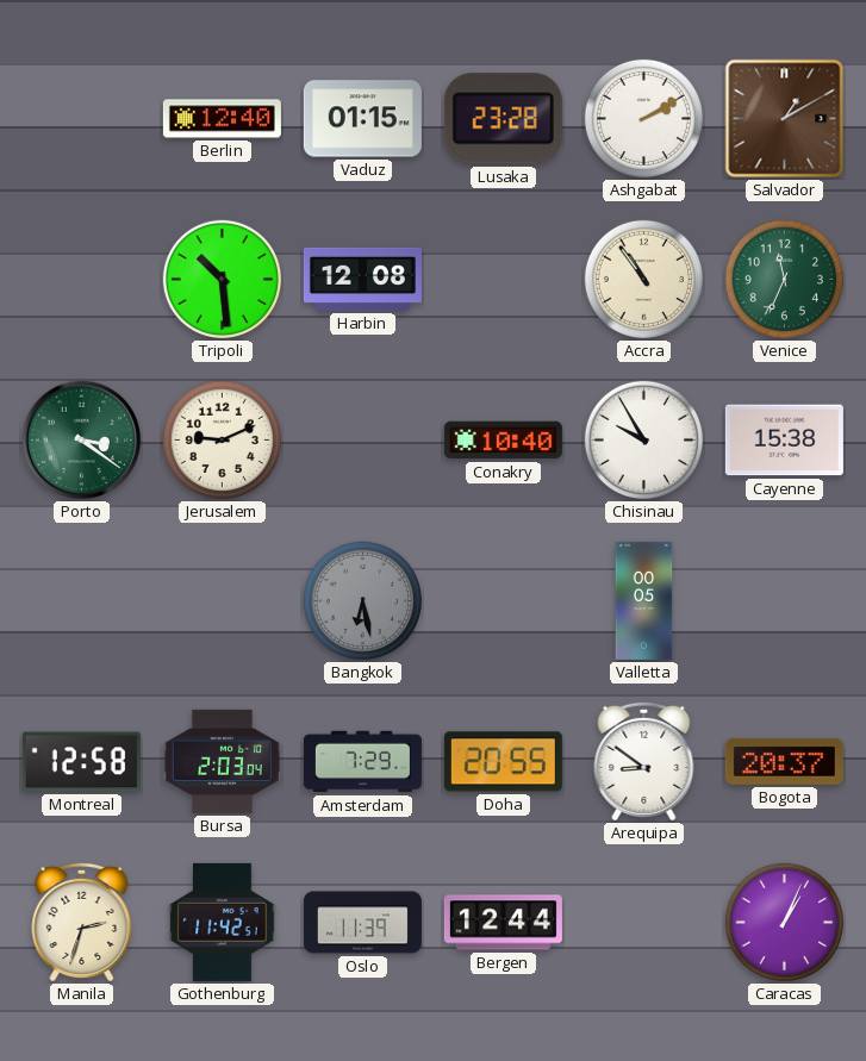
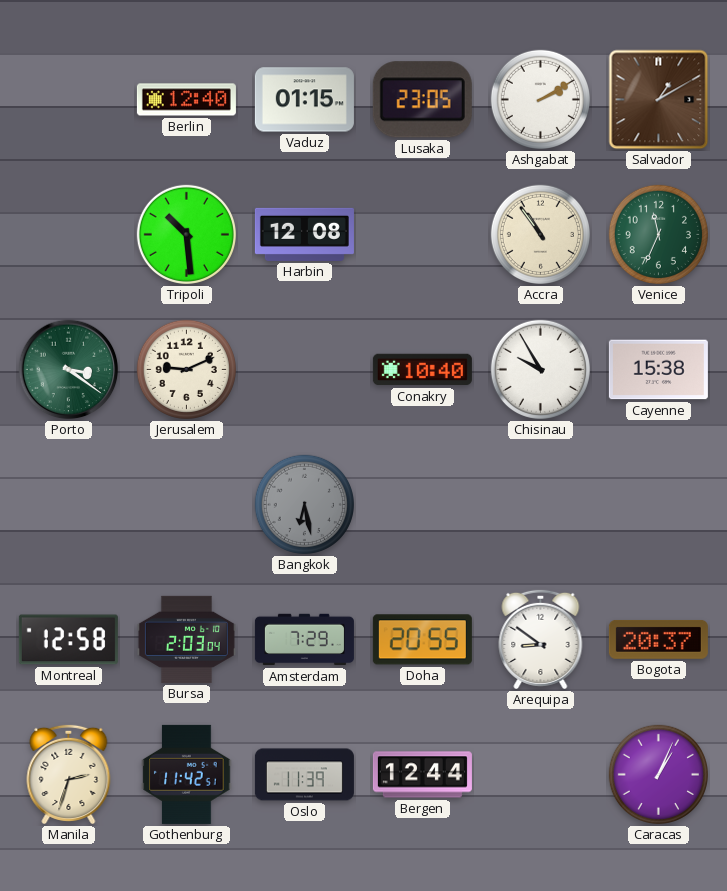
Lusaka: 23:28 -> 23:05
Valletta: 00:05 -> none
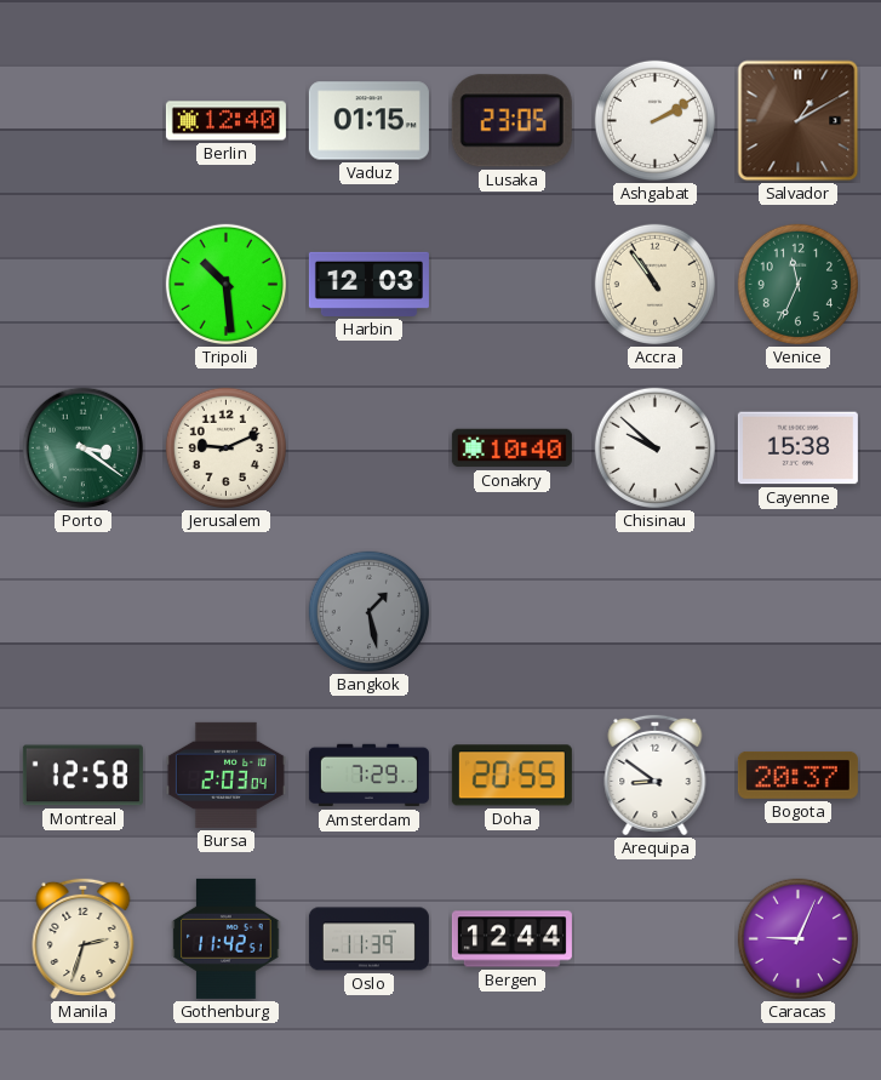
Harbin: 12:08 -> 12:03
Chisinau: 9:55 -> 9:52
Bangkok: 6:28 -> 1:28
Caracas: 1:04 -> 9:04
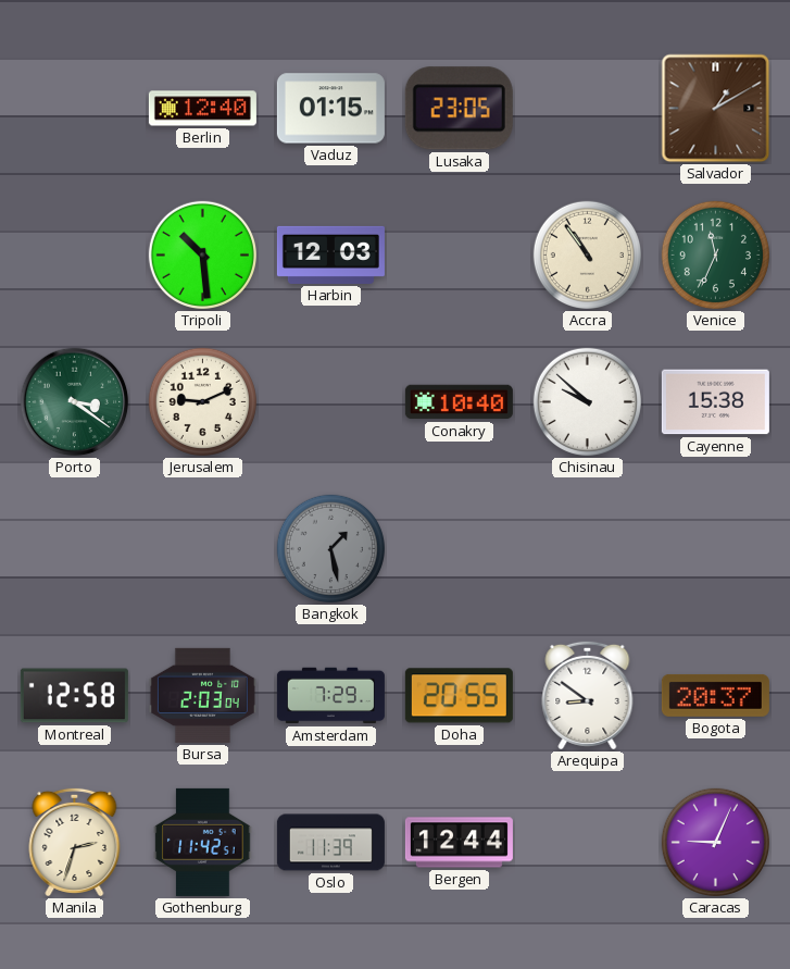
Ashgabat: 2:10 -> none
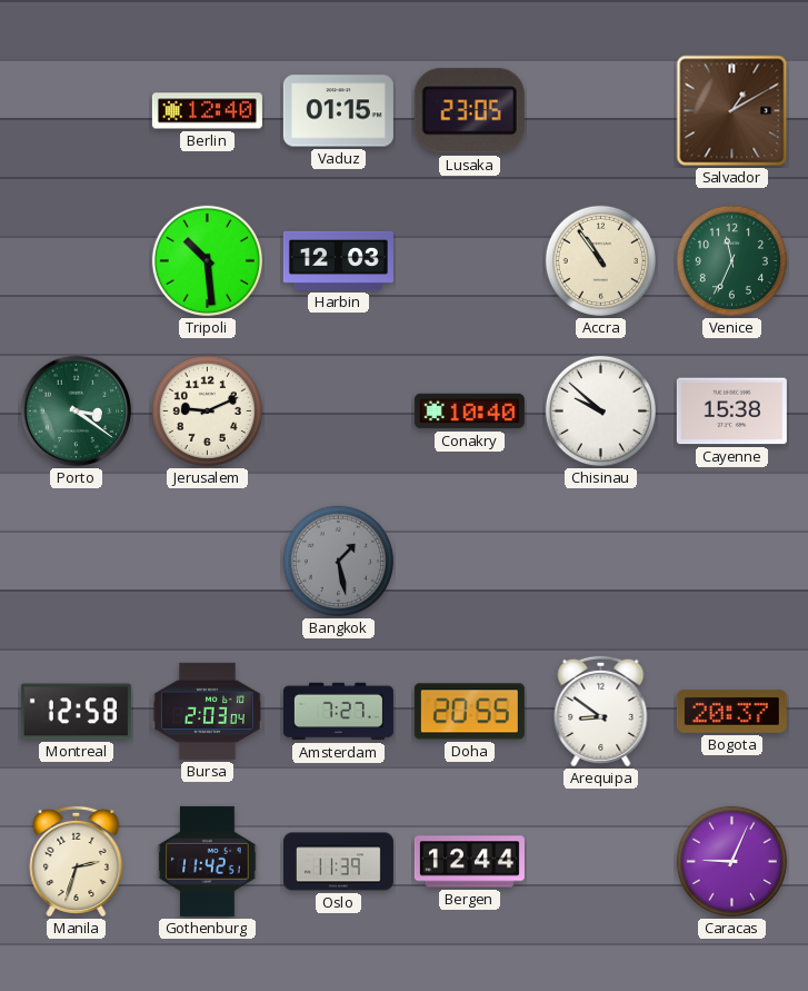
Amsterdam: 7:29 -> 7:27
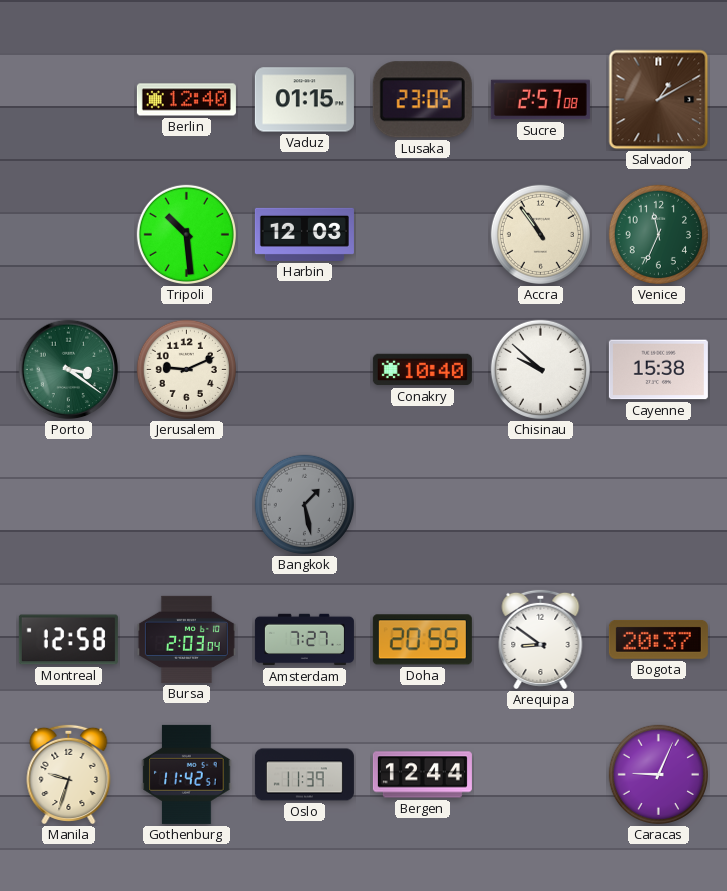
Sucre: none -> 2:57
Manila: 2:33 -> 9:33
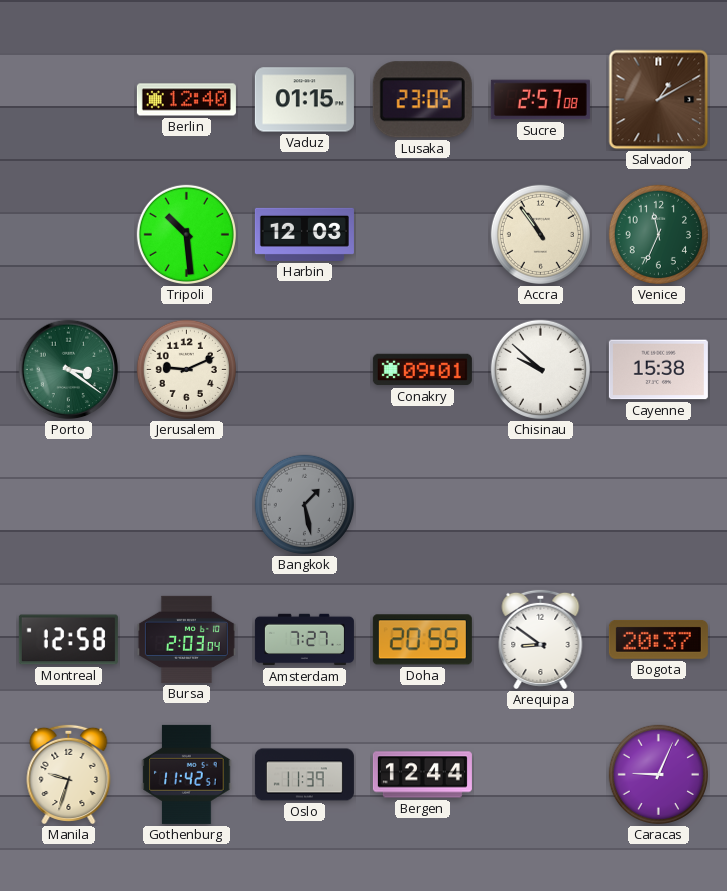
Conakry: 10:40 -> 09:01
